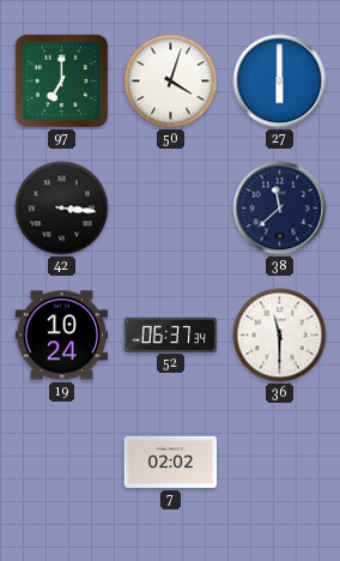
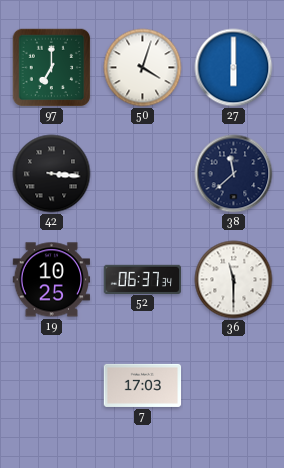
19: 10:24 -> 10:25
7: 02:02 -> 17:03
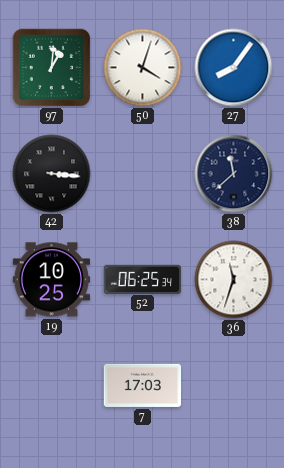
97: 7:00 -> 1:01
27: 6:00 -> 8:06
52: 06:37 -> 06:25
36: 11:30 -> 11:33
